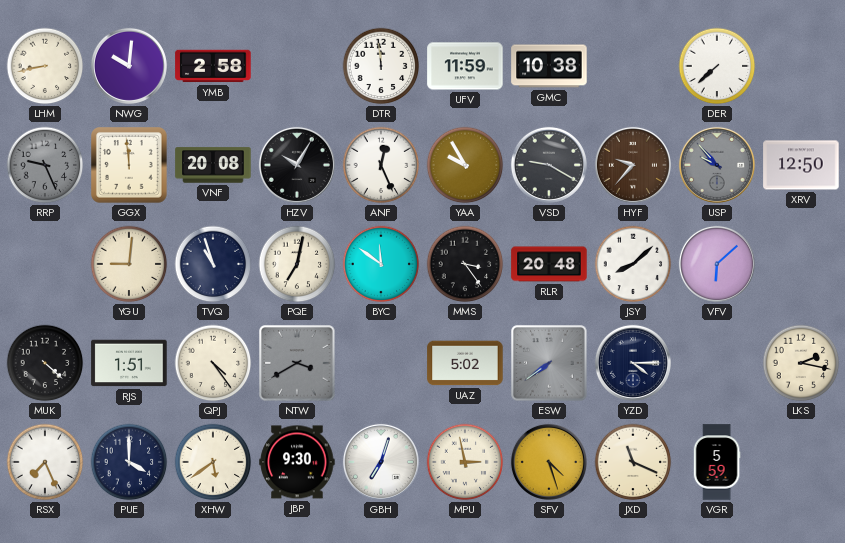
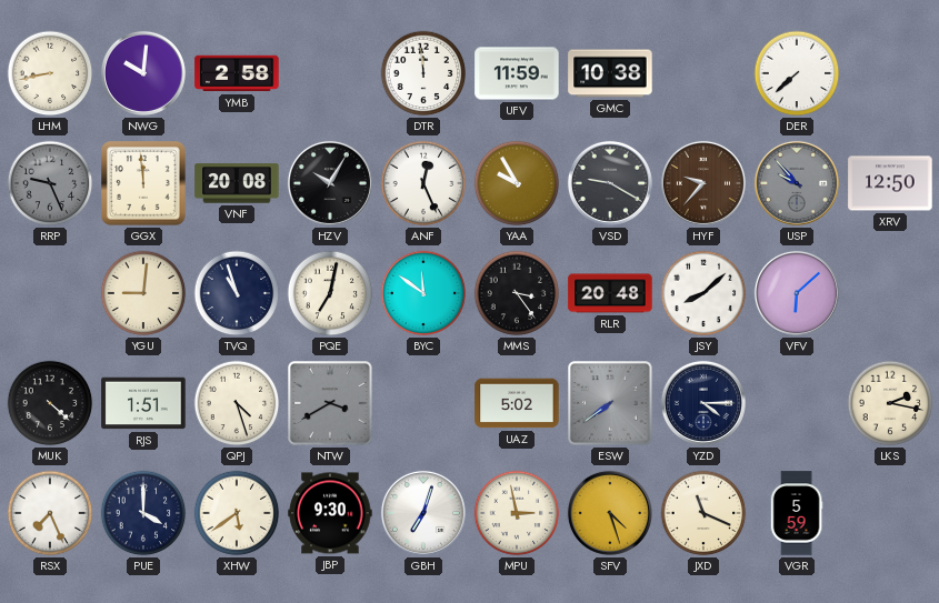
QPJ: 4:24 -> 4:27
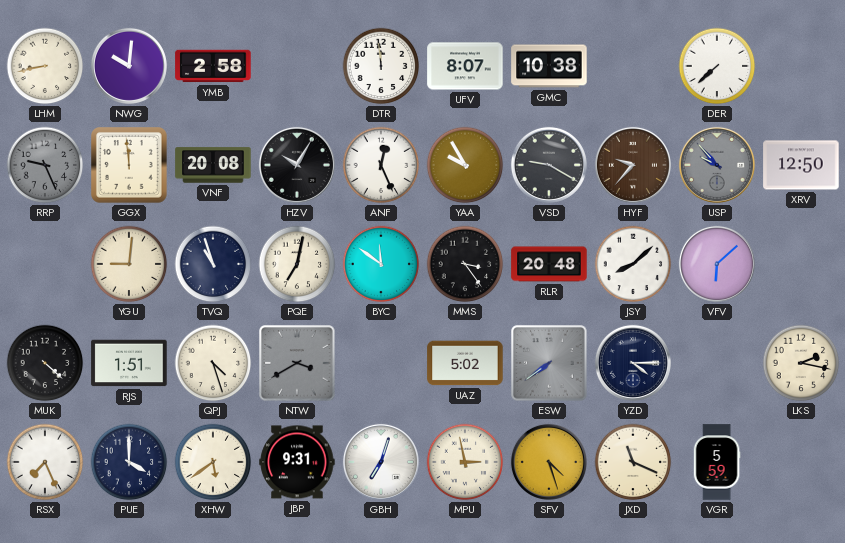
UFV: 11:59 -> 8:07
JBP: 9:30 -> 9:31
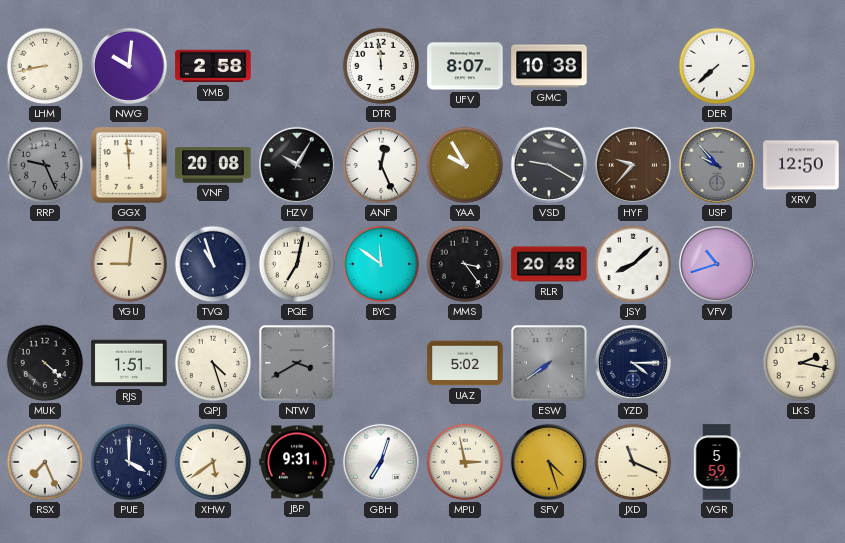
VFV: 6:08 -> 10:42
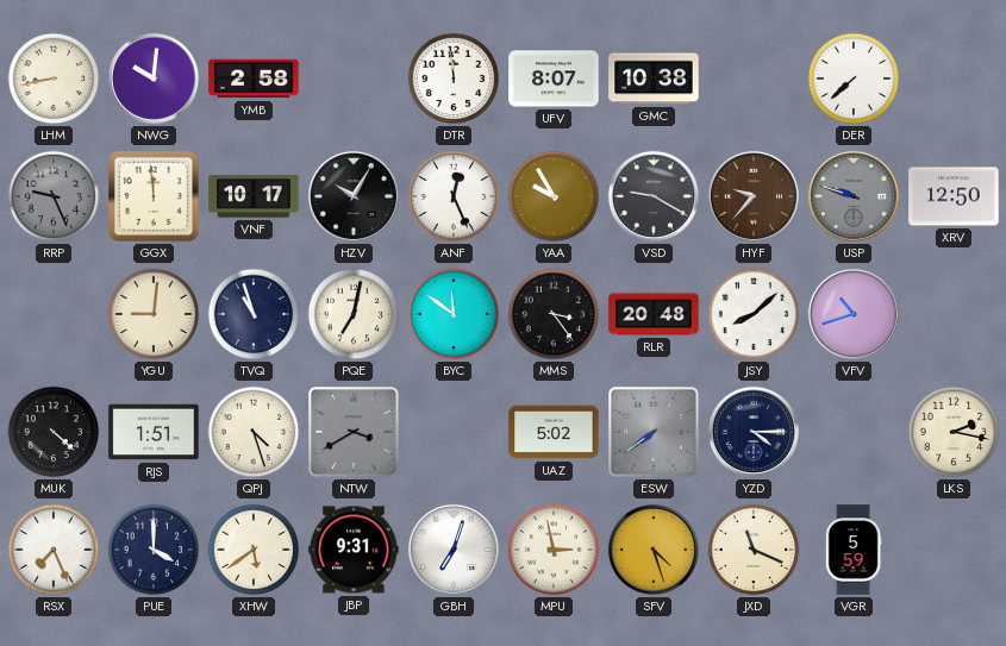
VNF: 20:08 -> 10:17
USP: 9:53 -> 9:48
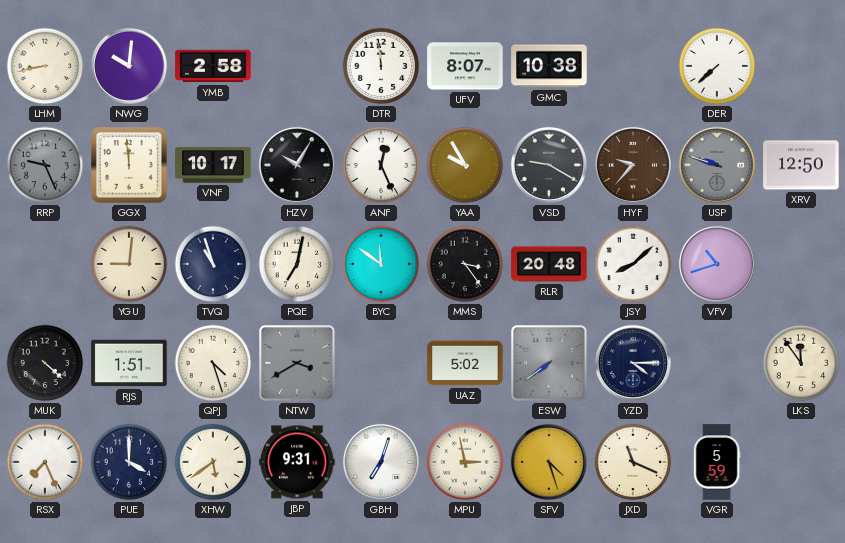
LKS: 2:17 -> 11:54
